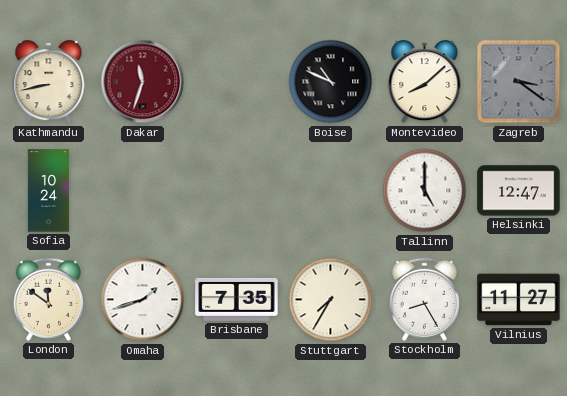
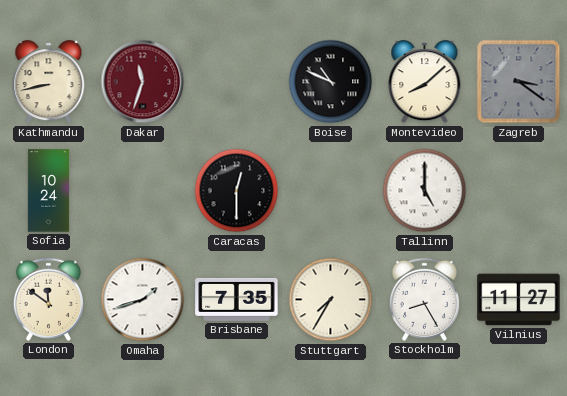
Caracas: none -> 12:30
Helsinki: 12:47 -> none
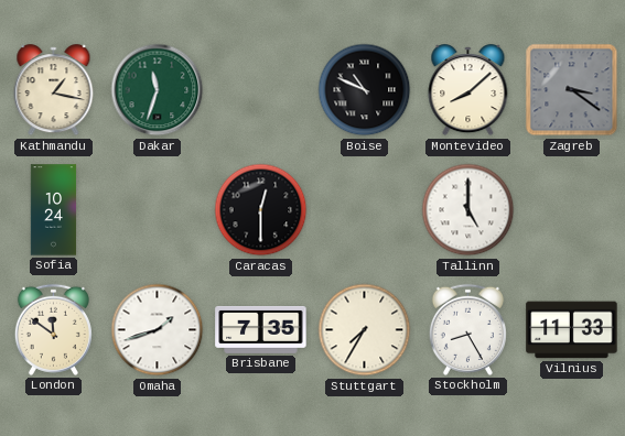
Kathmandu: 8:43 -> 1:17
Dakar dial: burgundy -> green
Vilnius: 11:27 -> 11:33
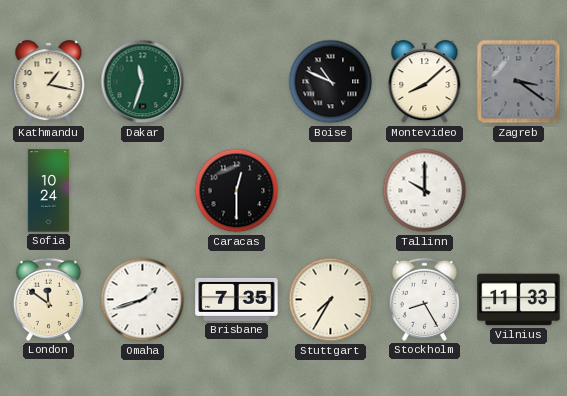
Tallinn: 5:00 -> 10:00
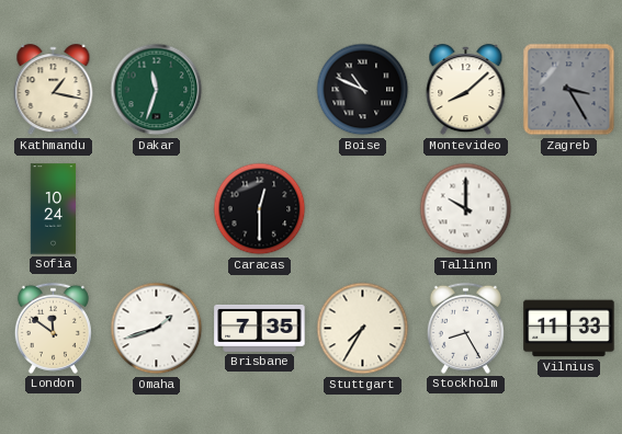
Zagreb: 3:21 -> 3:25
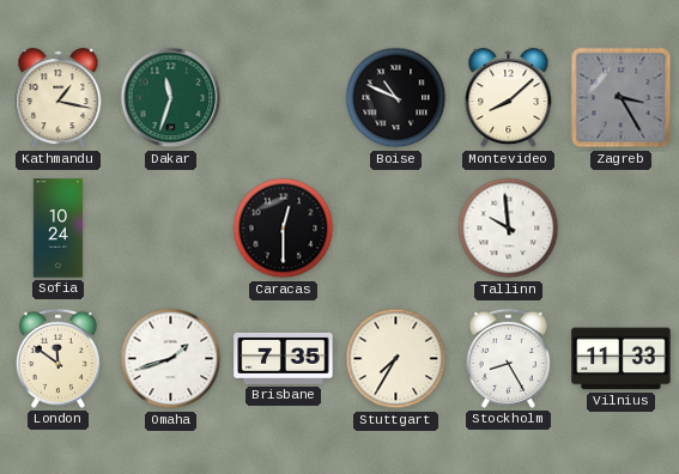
Tallinn: 10:00 -> 9:59
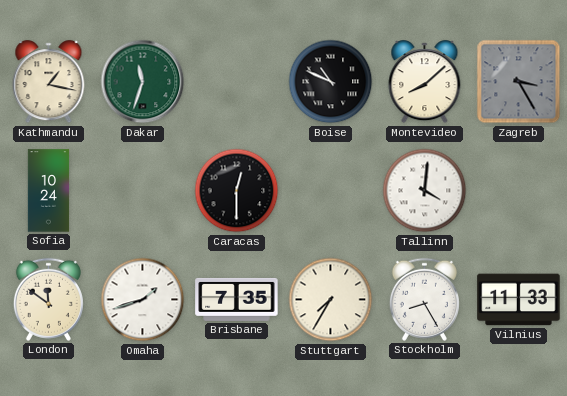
Tallinn: 9:59 -> 4:01
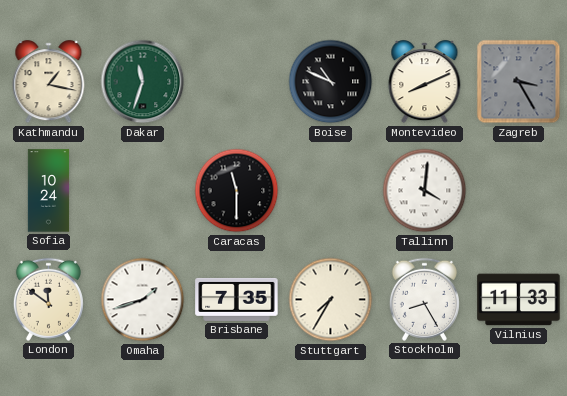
Montevideo: 8:08 -> 8:11
Caracas: 12:30 -> 11:30
